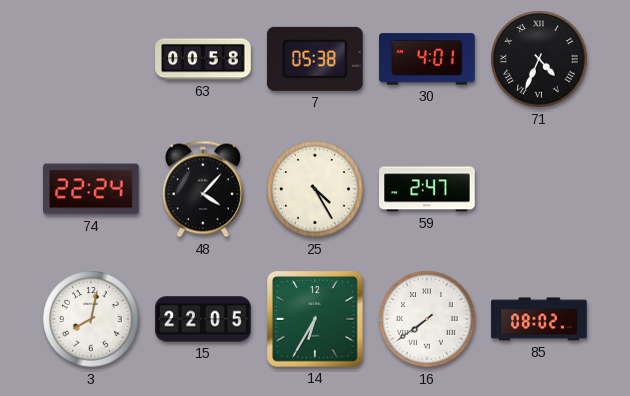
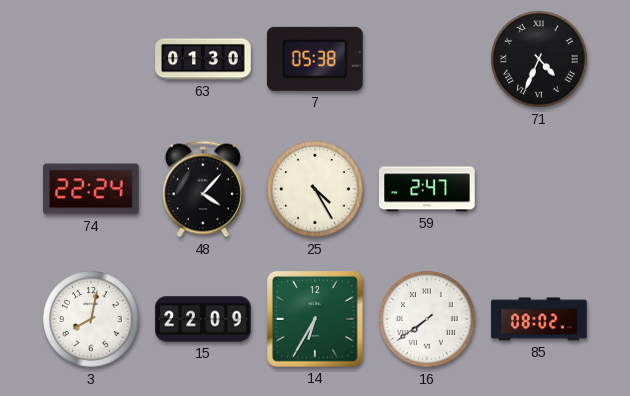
63: 00:58 -> 01:30
30: 4:01 -> none
15: 22:05 -> 22:09
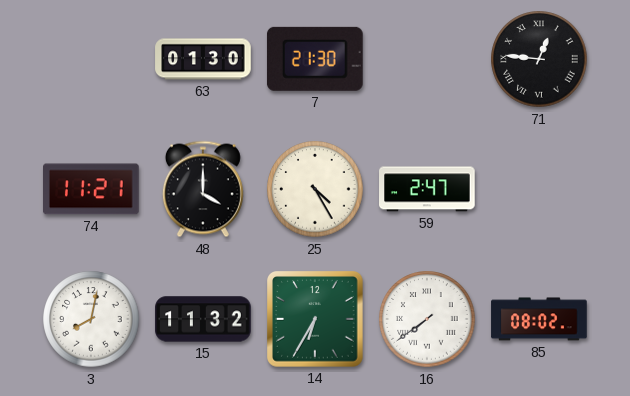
7: 05:38 -> 21:30
71: 4:34 -> 12:46
74: 22:24 -> 11:21
48: 4:07 -> 4:00
15: 22:09 -> 11:32
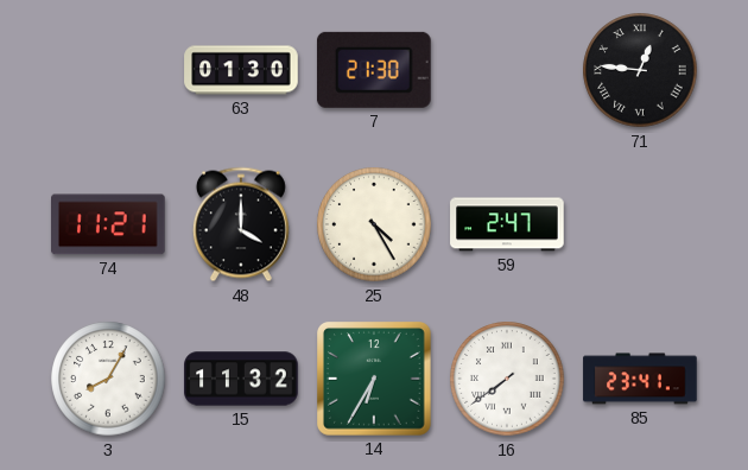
3: 8:02 -> 8:05
85: 08:02 -> 23:41
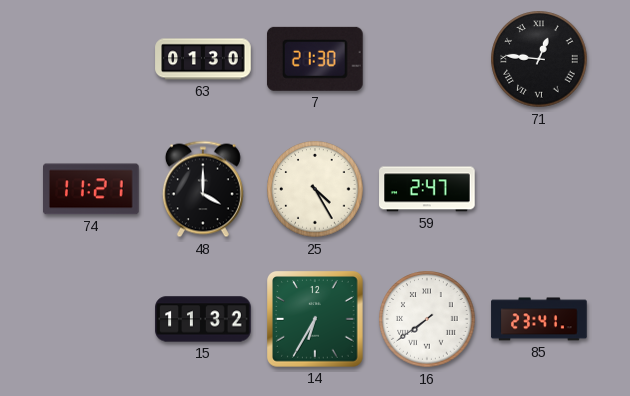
3: 8:05 -> none
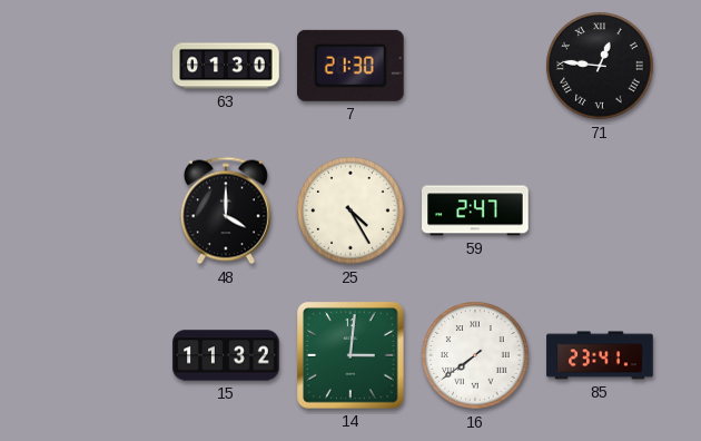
74: 11:21 -> none
14: 6:35 -> 3:01
